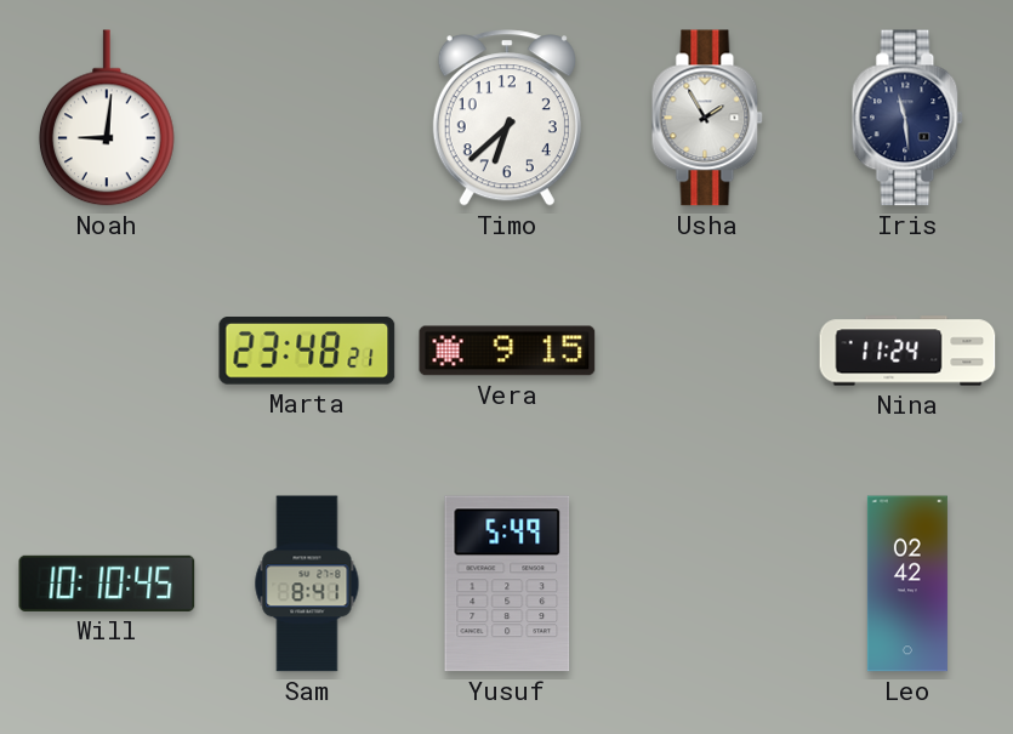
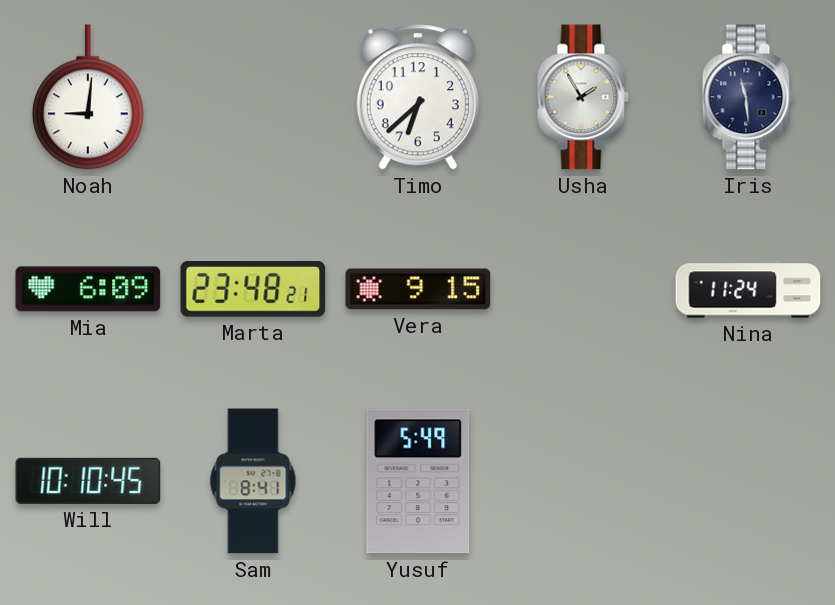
Mia: none -> 6:09
Leo: 02:42 -> none
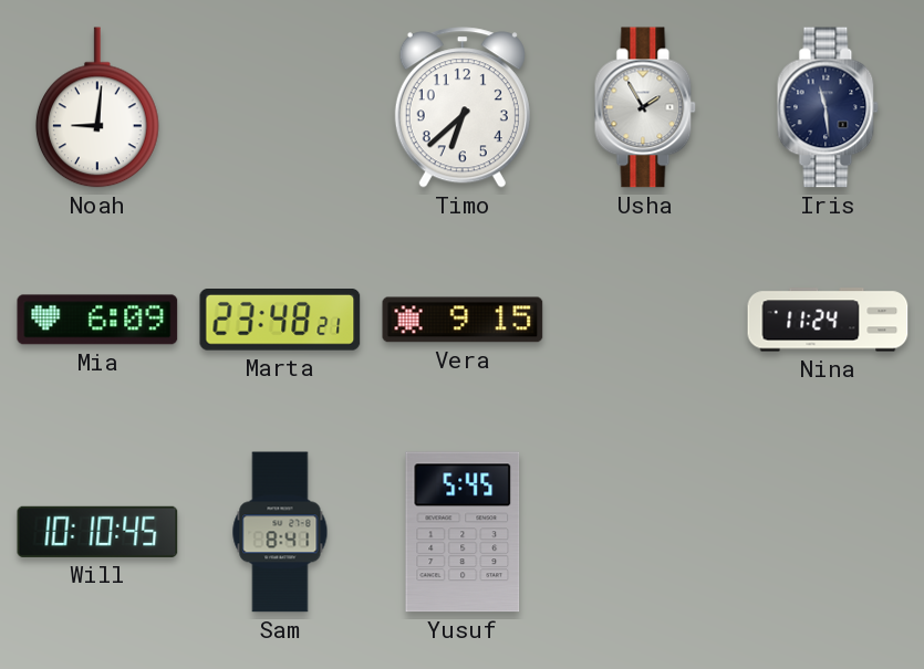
Yusuf: 5:49 -> 5:45
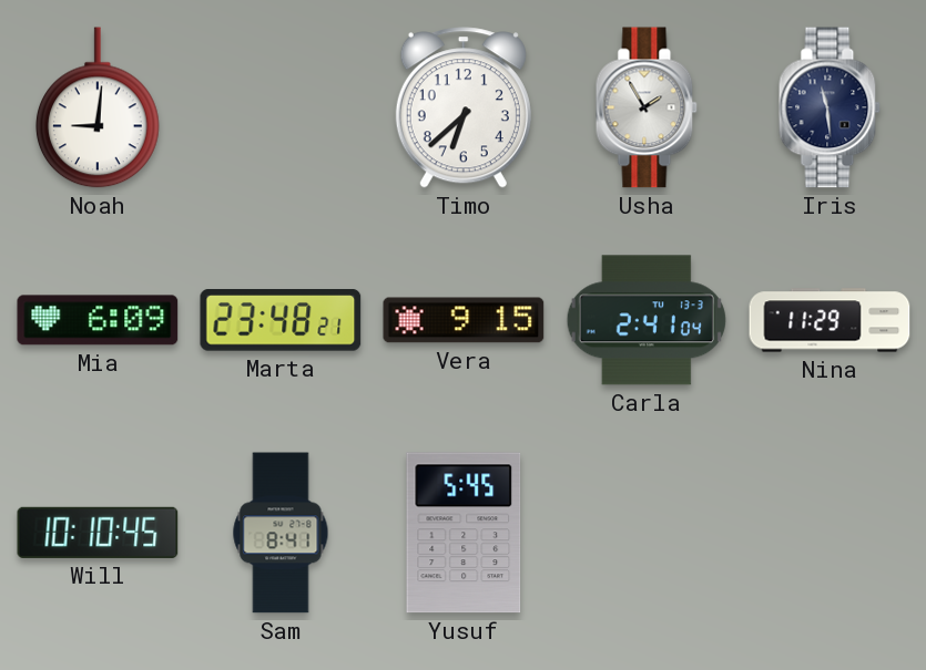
Carla: none -> 2:41
Nina: 11:24 -> 11:29
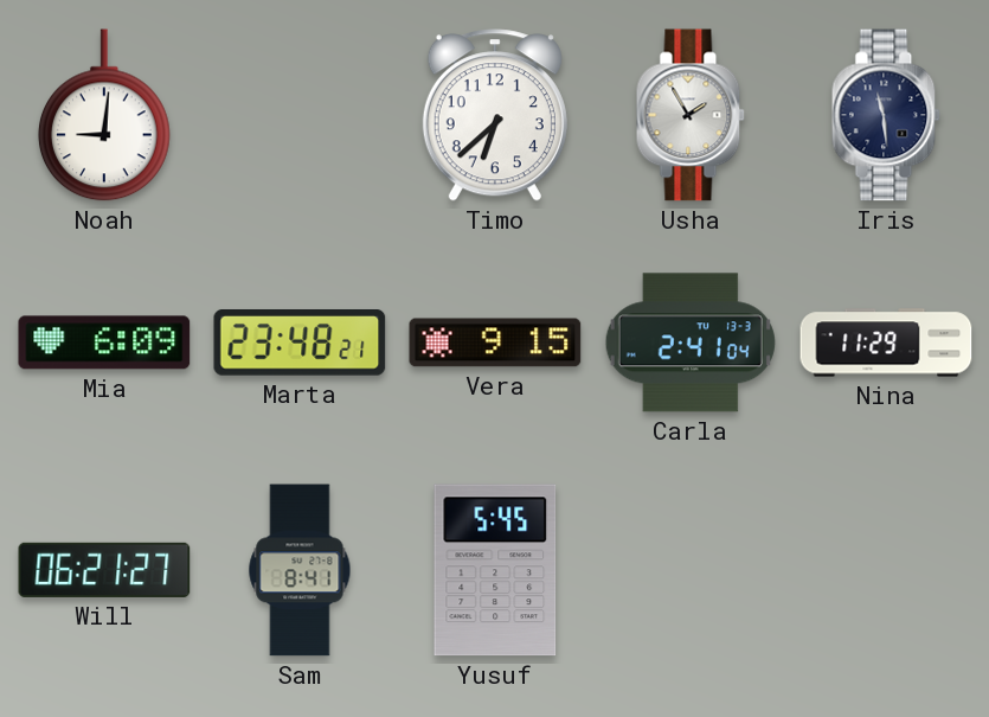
Will: 10:10 -> 06:21
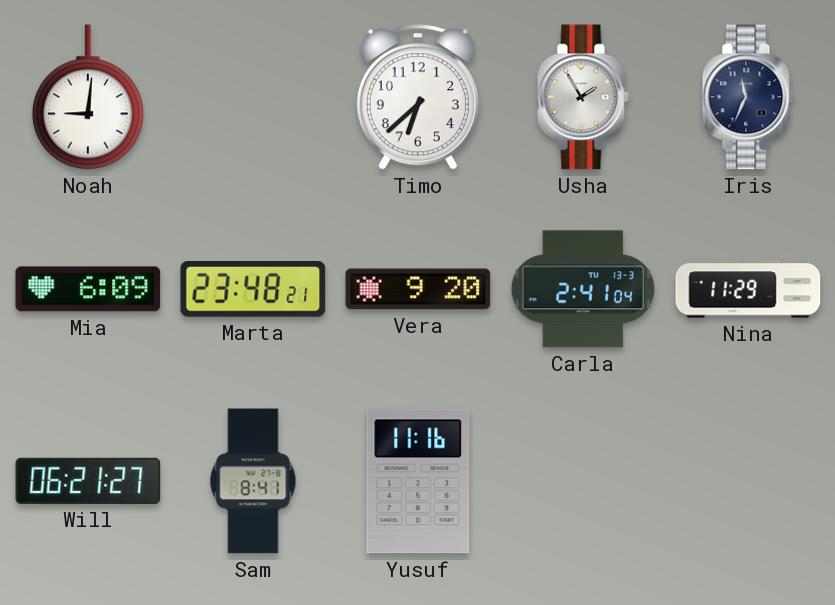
Iris: 11:29 -> 11:34
Vera: 9:15 -> 9:20
Yusuf: 5:45 -> 11:16
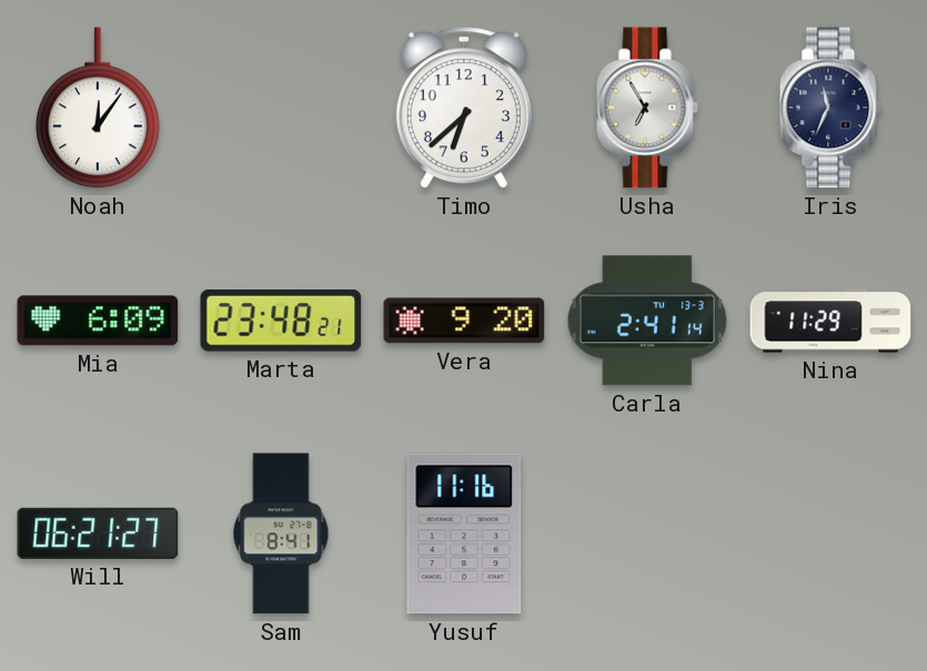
Noah: 9:01 -> 12:06
Usha: 1:55 -> 6:55
Carla: 2:41:04 -> 2:41:14
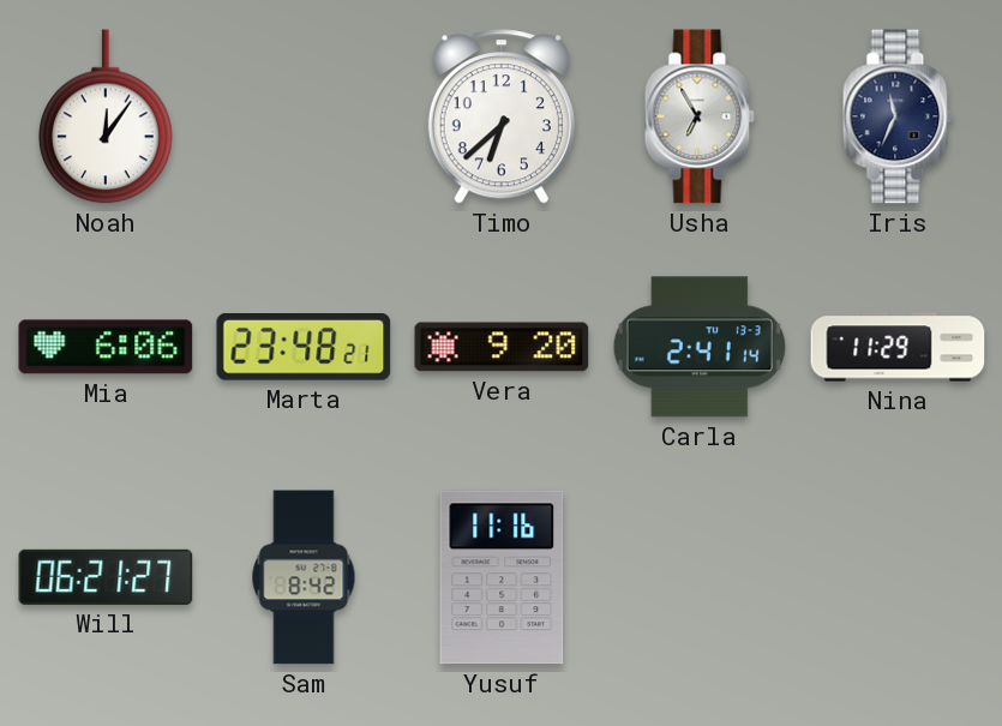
Mia: 6:09 -> 6:06
Sam: 8:41 -> 8:42
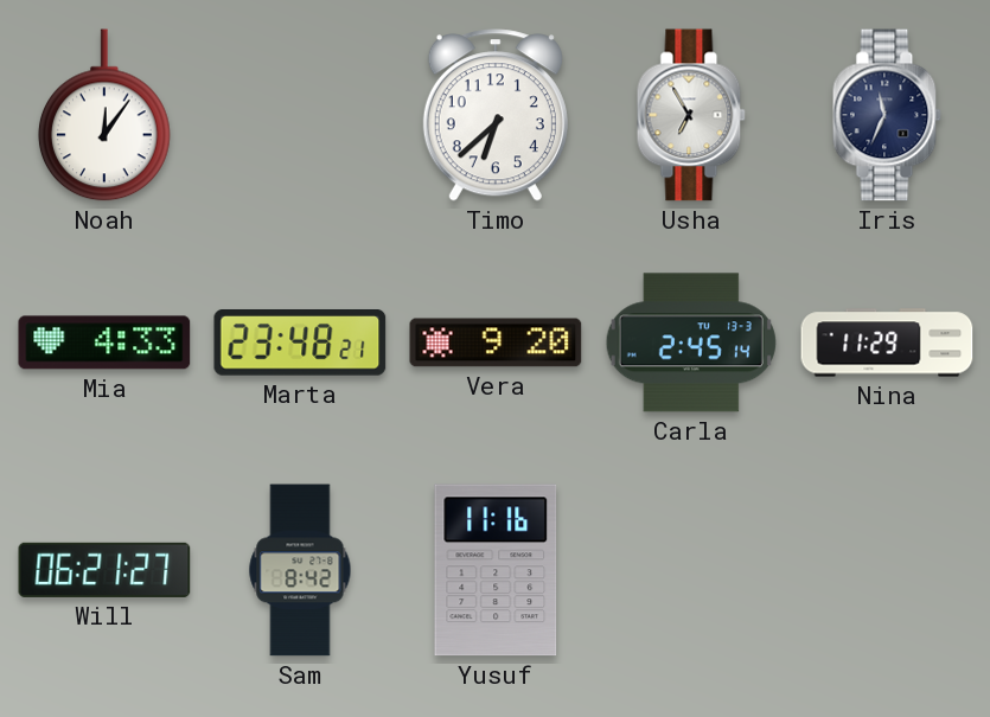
Mia: 6:06 -> 4:33
Carla: 2:41 -> 2:45
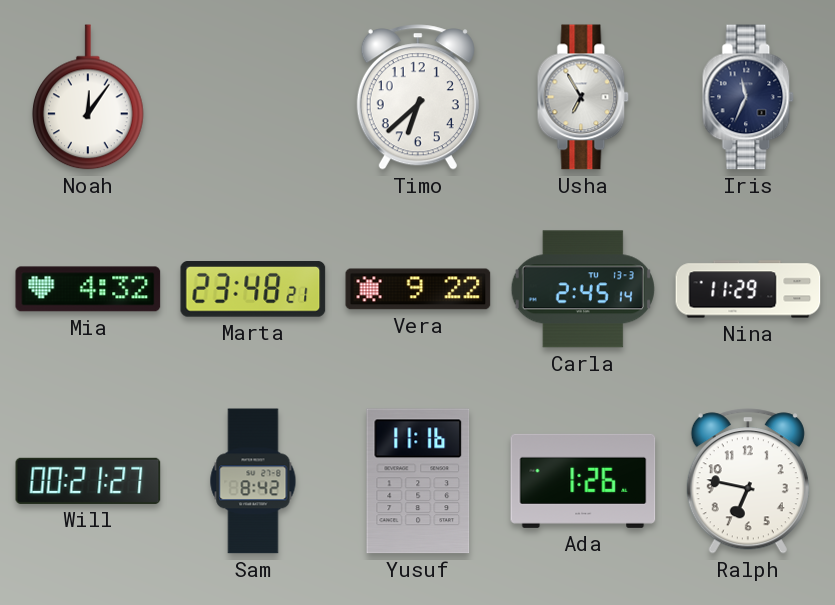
Mia: 4:33 -> 4:32
Vera: 9:20 -> 9:22
Will: 06:21 -> 00:21
Ada: none -> 1:26
Ralph: none -> 6:47
